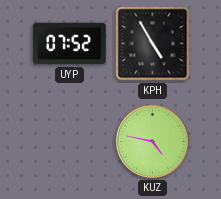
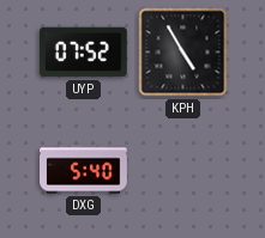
DXG: none -> 5:40
KUZ: 4:47 -> none
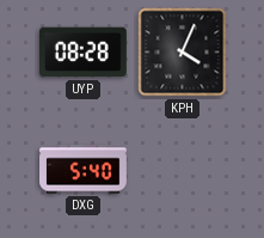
UYP: 07:52 -> 08:28
KPH: 4:55 -> 4:04
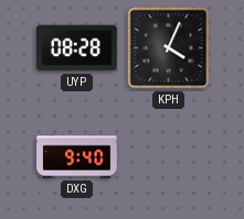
DXG: 5:40 -> 9:40
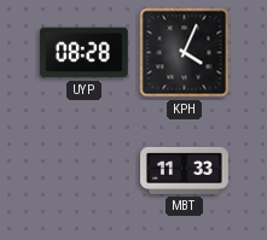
DXG: 9:40 -> none
MBT: none -> 11:33
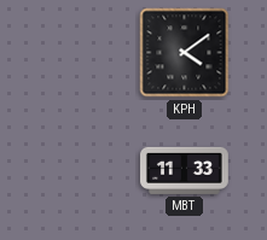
UYP: 08:28 -> none
KPH: 4:04 -> 4:09
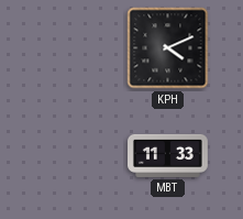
KPH: 4:09 -> 4:11
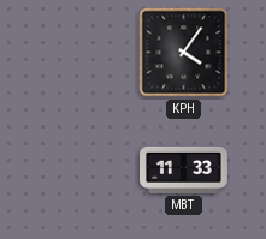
KPH: 4:11 -> 4:06
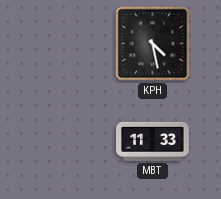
KPH: 4:06 -> 4:28
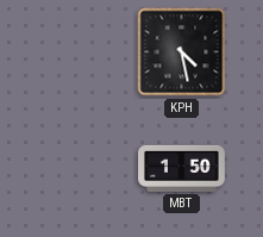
MBT: 11:33 -> 1:50
